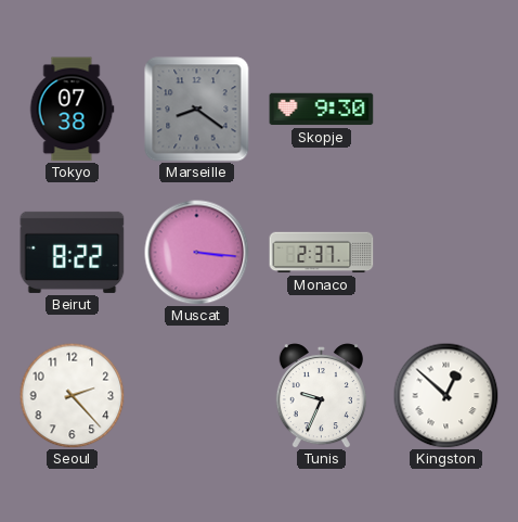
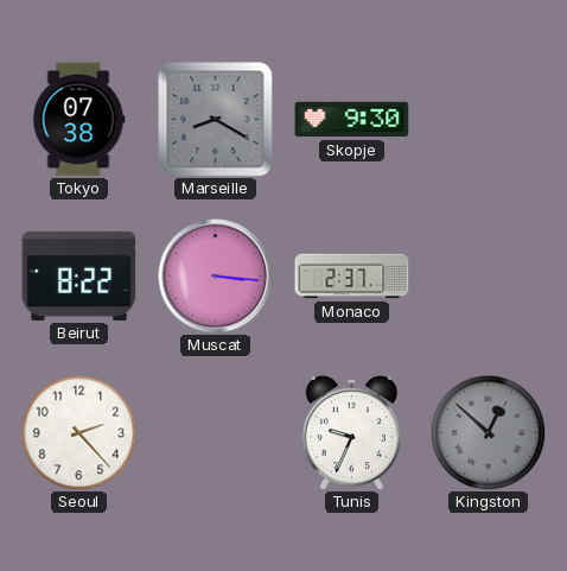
Marseille: 8:21 -> 8:20
Kingston dial: white -> grey
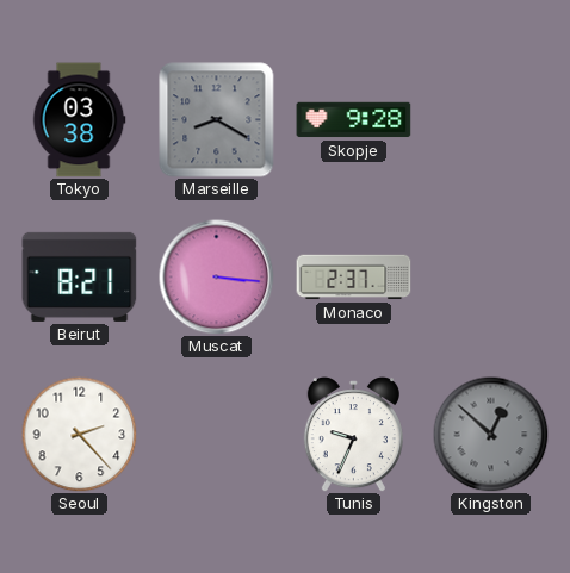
Tokyo: 07:38 -> 03:38
Skopje: 9:30 -> 9:28
Beirut: 8:22 -> 8:21
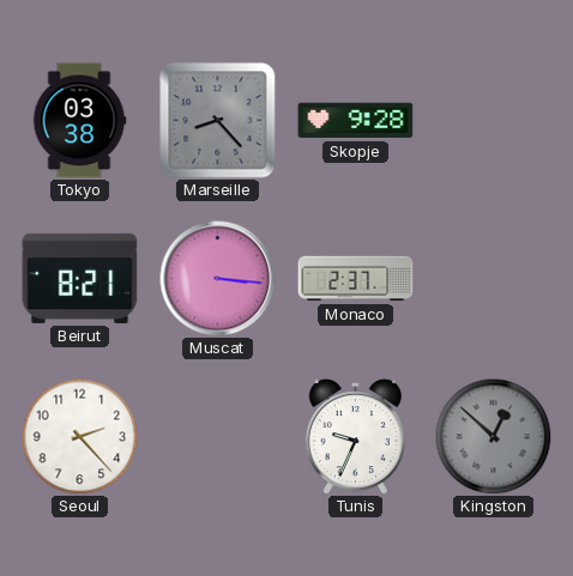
Marseille: 8:20 -> 8:23
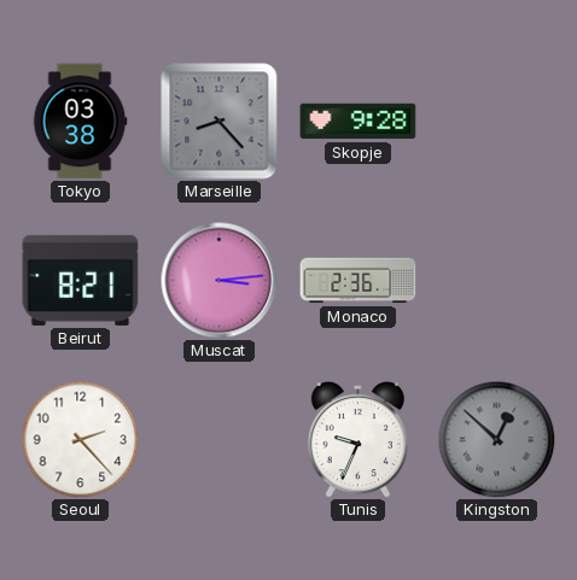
Muscat: 3:16 -> 3:14
Monaco: 2:37 -> 2:36
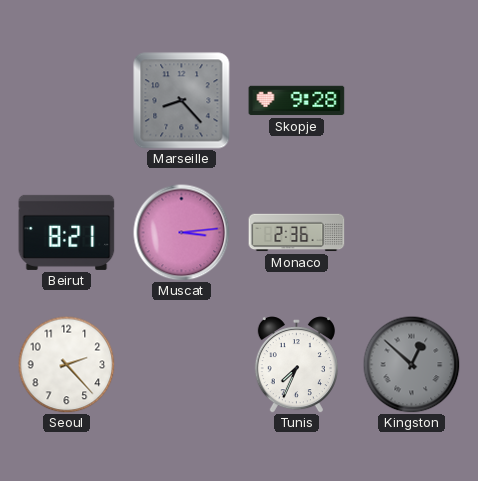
Tokyo: 03:38 -> none
Tunis: 9:34 -> 7:34
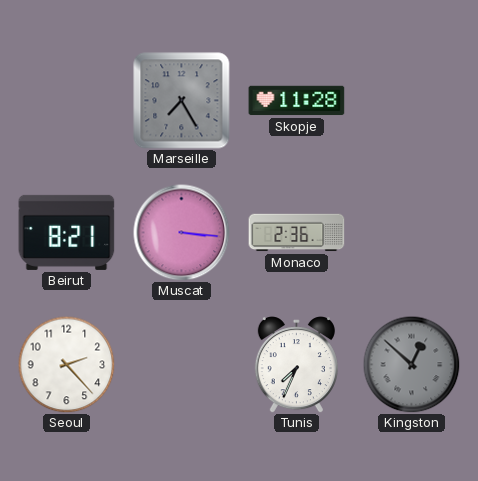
Marseille: 8:23 -> 7:25
Skopje: 9:28 -> 11:28
Muscat: 3:14 -> 3:16
